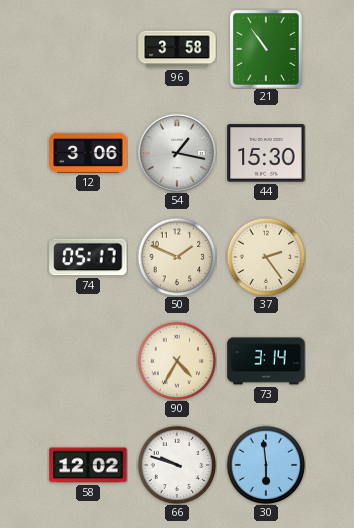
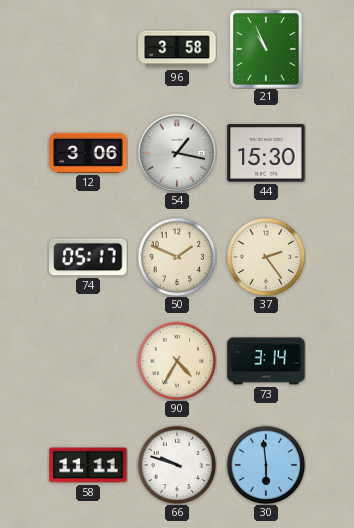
21: 10:54 -> 10:56
58: 12:02 -> 11:11
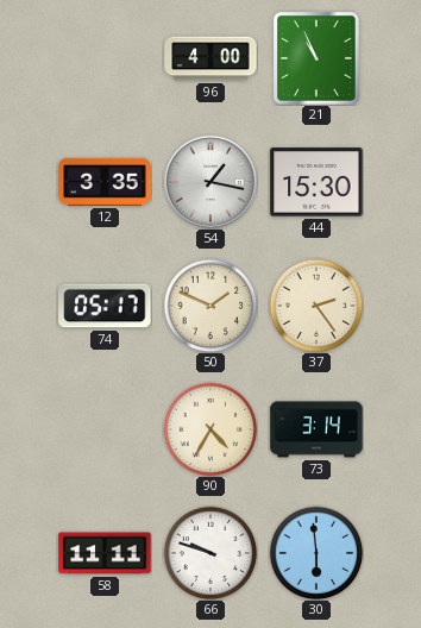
96: 3:58 -> 4:00
12: 3:06 -> 3:35
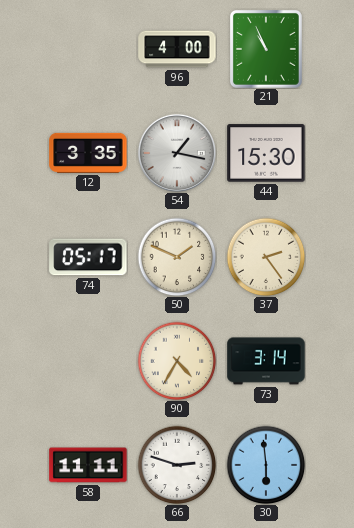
66: 9:48 -> 2:48
